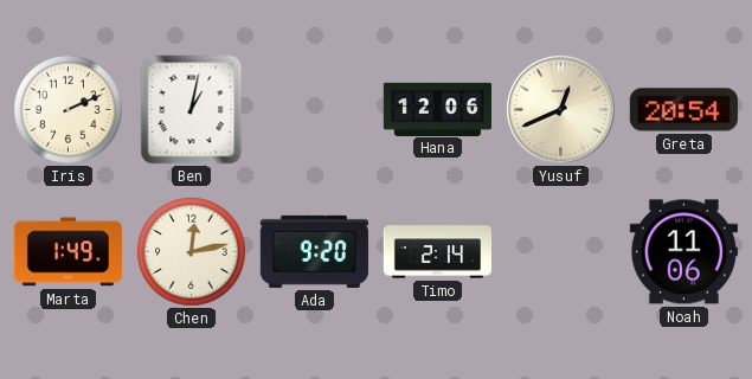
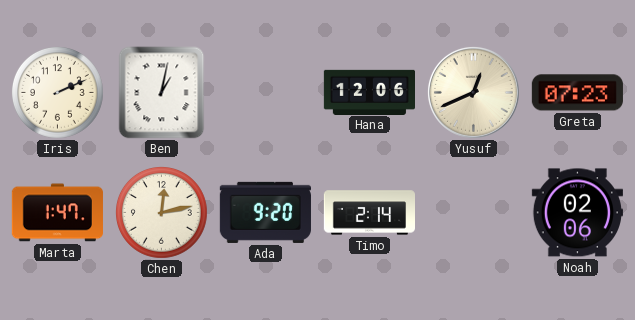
Greta: 20:54 -> 07:23
Marta: 1:49 -> 1:47
Noah: 11:06 -> 02:06
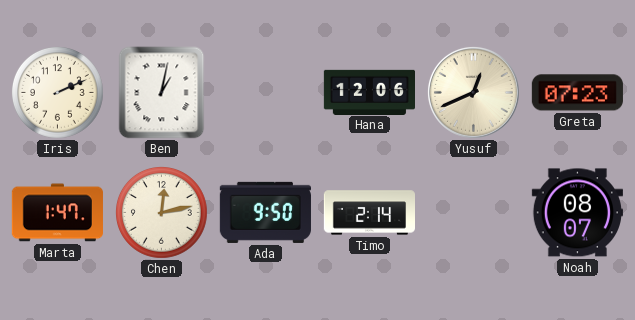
Ada: 9:20 -> 9:50
Noah: 02:06 -> 08:07
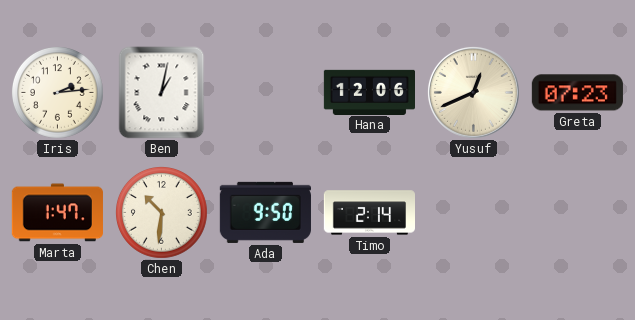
Iris: 2:11 -> 2:14
Chen: 12:13 -> 10:31
Noah: 08:07 -> none
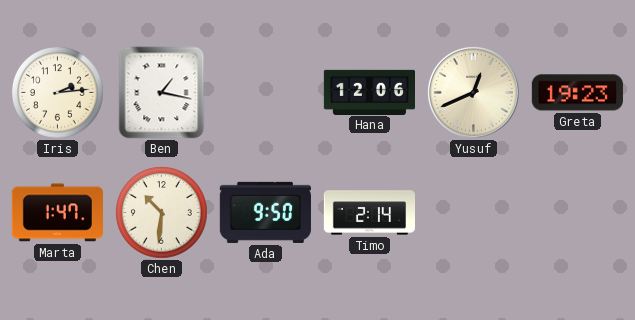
Ben: 1:02 -> 1:17
Greta: 07:23 -> 19:23
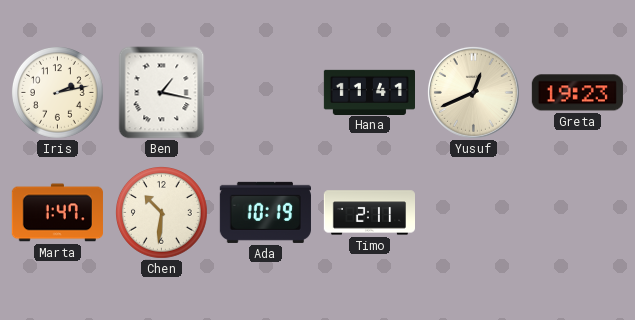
Iris: 2:14 -> 2:13
Hana: 12:06 -> 11:41
Ada: 9:50 -> 10:19
Timo: 2:14 -> 2:11
